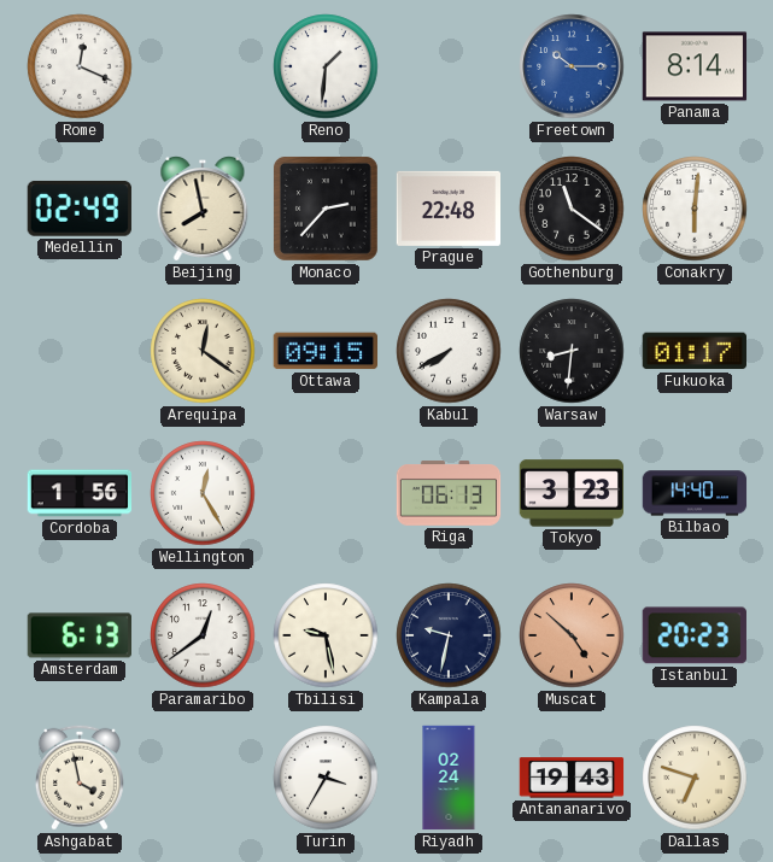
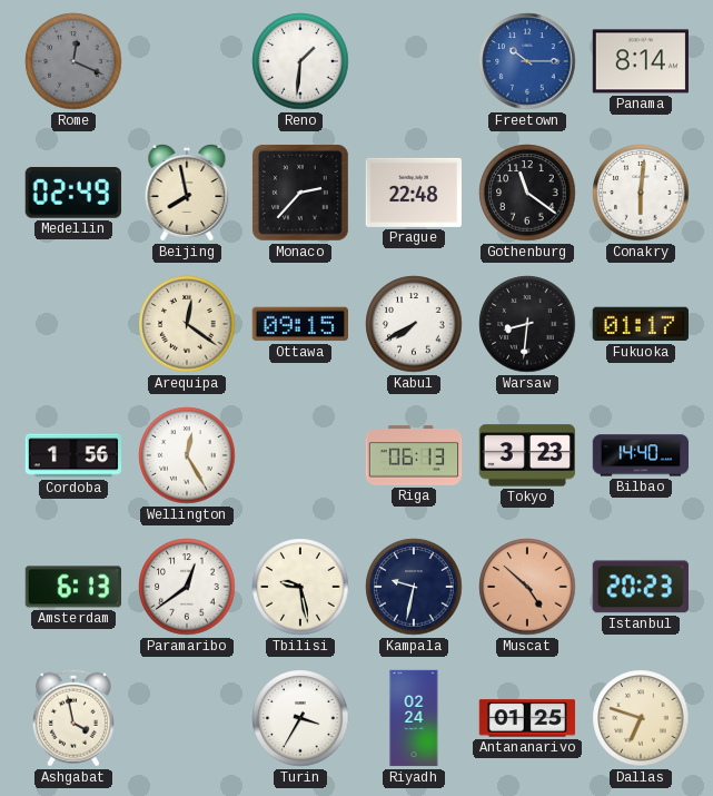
Rome dial: white -> grey
Antananarivo: 19:43 -> 01:25
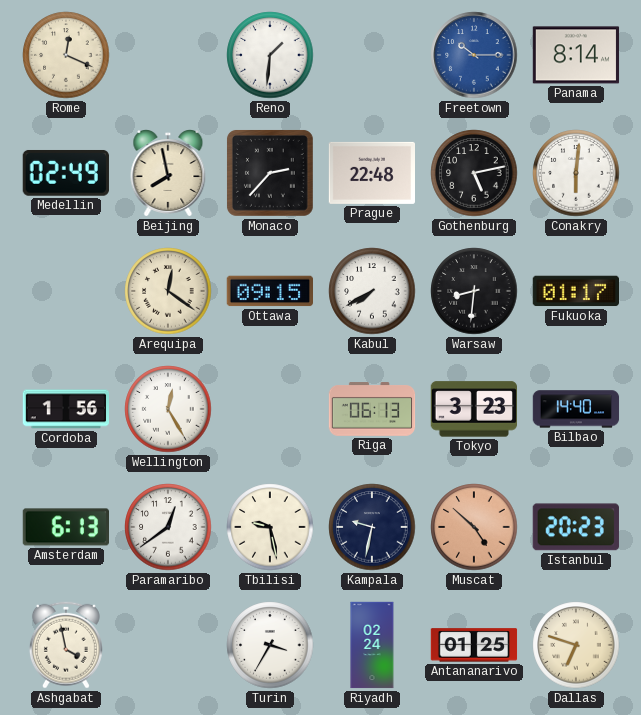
Rome dial: grey -> cream
Gothenburg: 11:21 -> 5:13
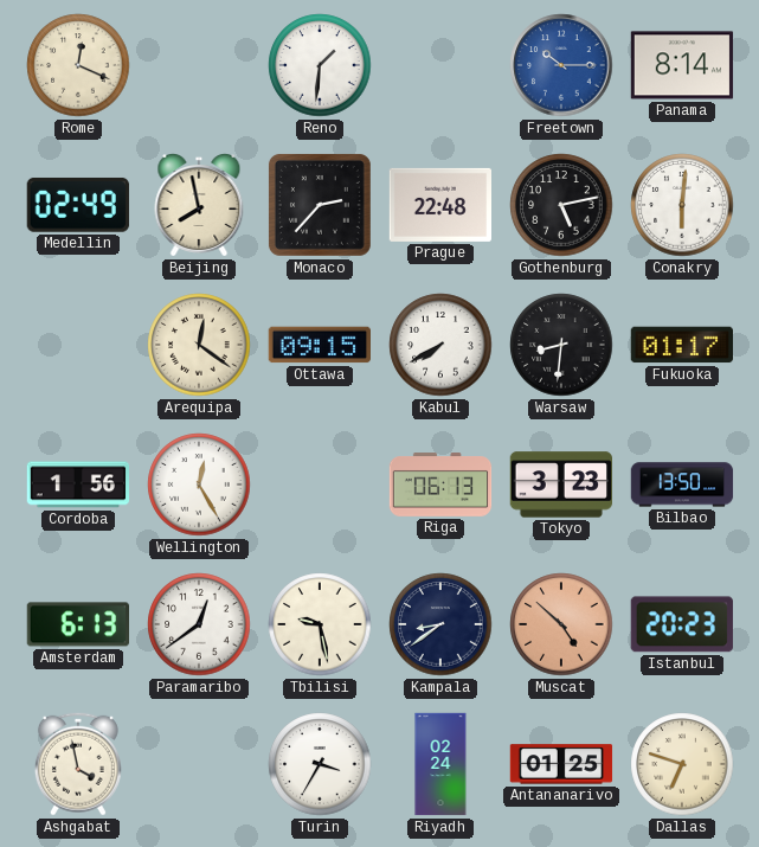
Bilbao: 14:40 -> 13:50
Kampala: 9:32 -> 8:39
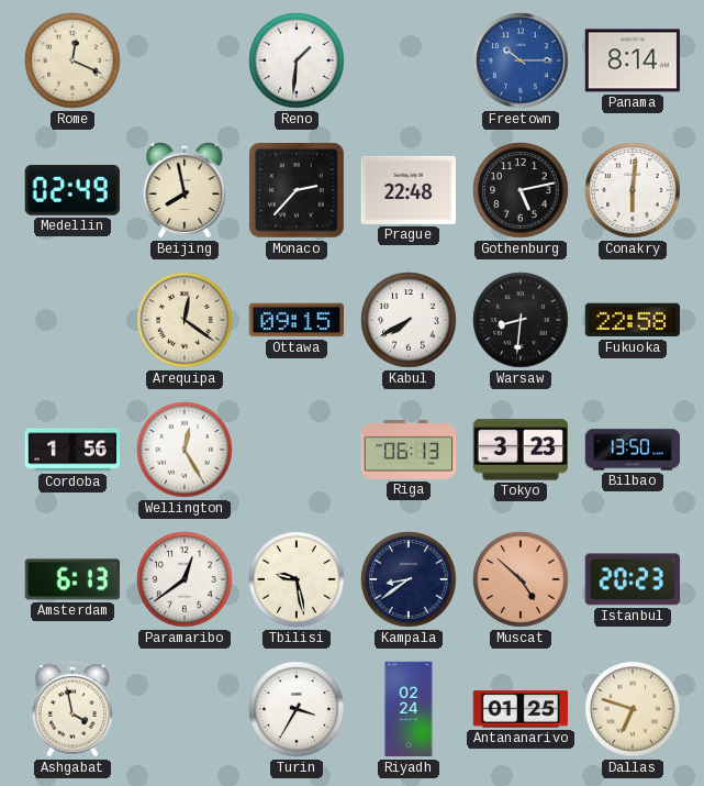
Fukuoka: 01:17 -> 22:58
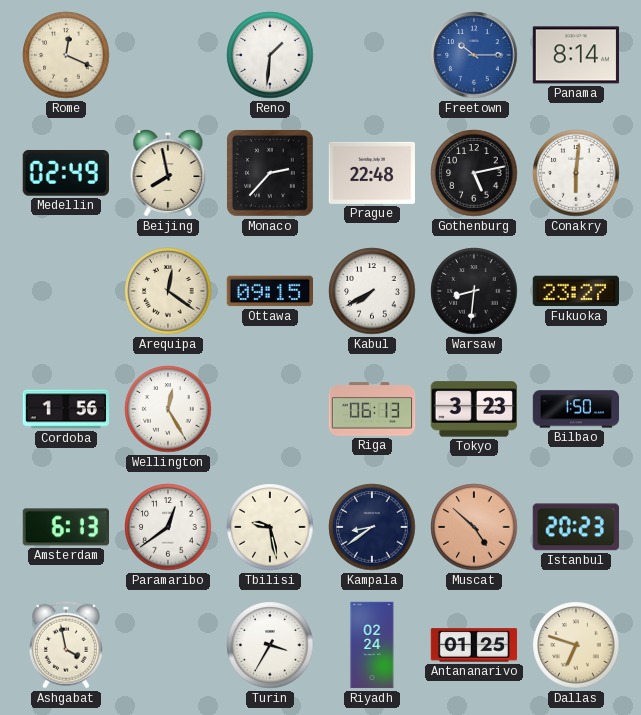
Fukuoka: 22:58 -> 23:27
Bilbao: 13:50 -> 1:50
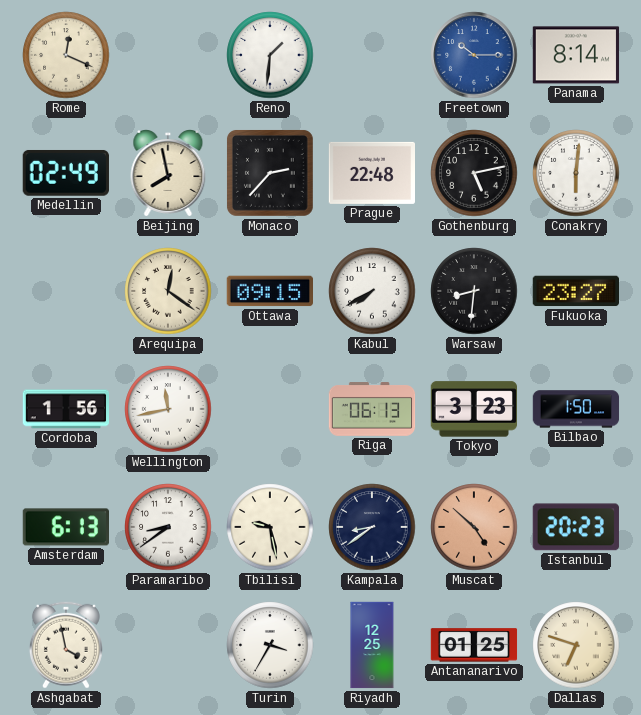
Wellington: 12:25 -> 11:43
Paramaribo: 12:39 -> 8:39
Riyadh: 02:24 -> 12:25
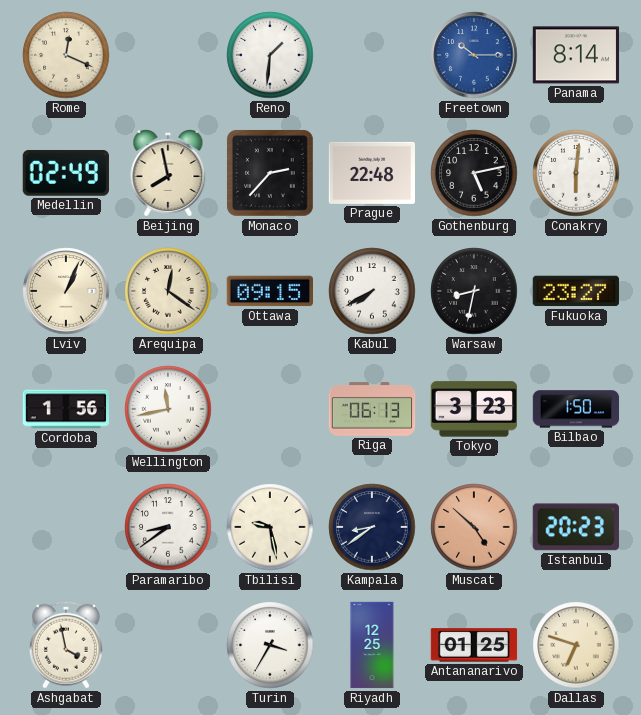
Lviv: none -> 1:04
Warsaw: 8:31 -> 8:32
Amsterdam: 6:13 -> none
